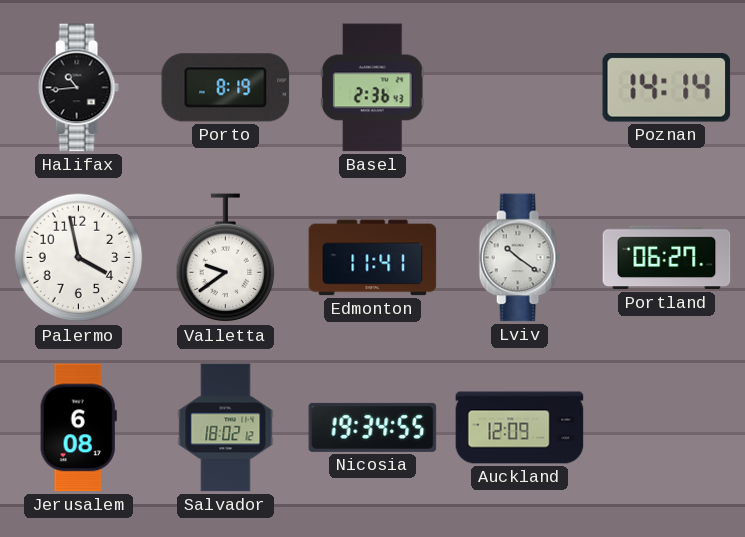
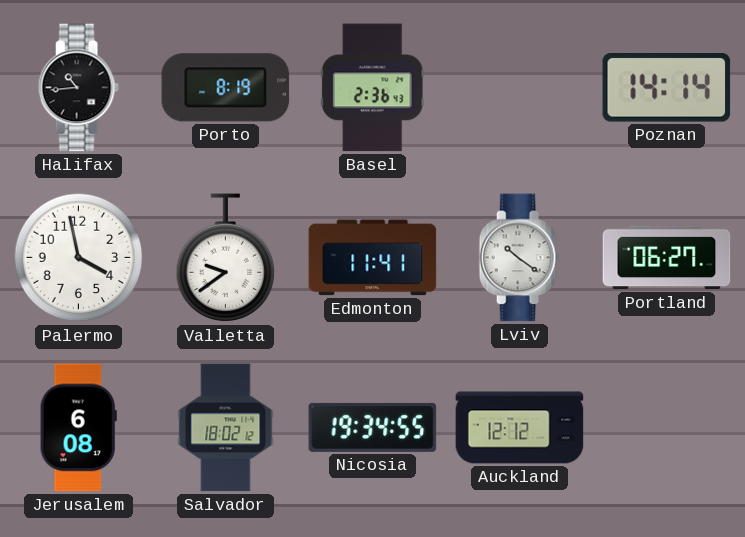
Auckland: 12:09 -> 12:12
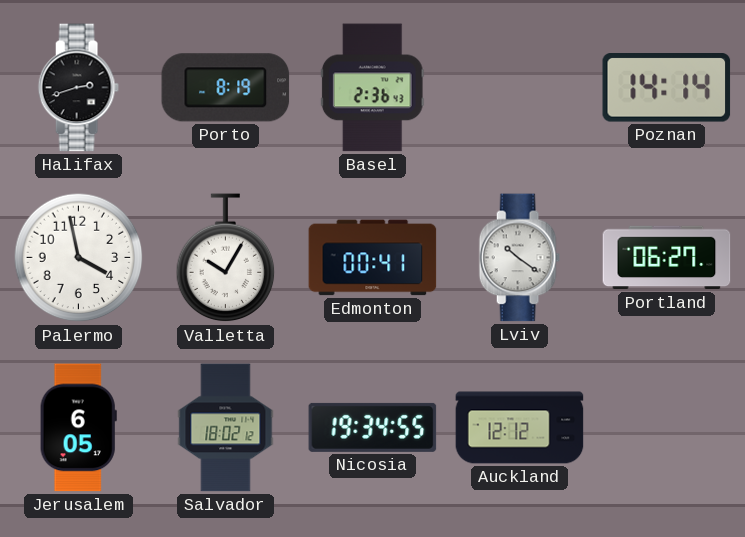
Halifax: 10:44 -> 2:42
Valletta: 9:39 -> 10:05
Edmonton: 11:41 -> 00:41
Jerusalem: 6:08 -> 6:05
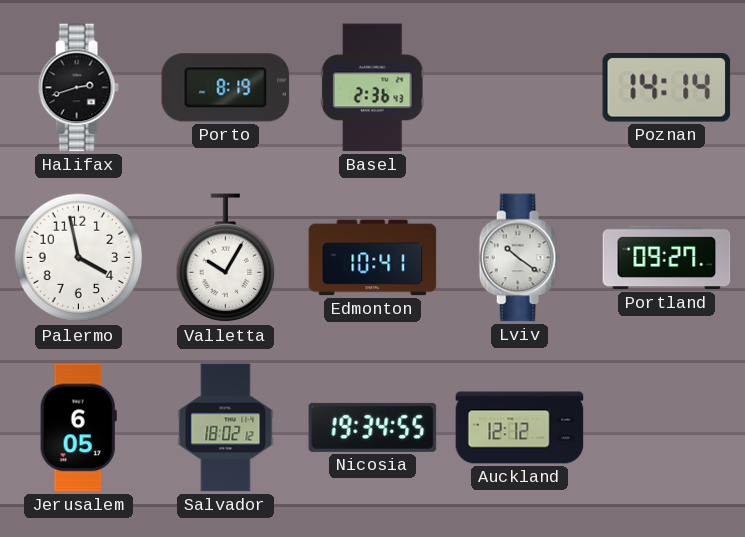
Edmonton: 00:41 -> 10:41
Portland: 06:27 -> 09:27
